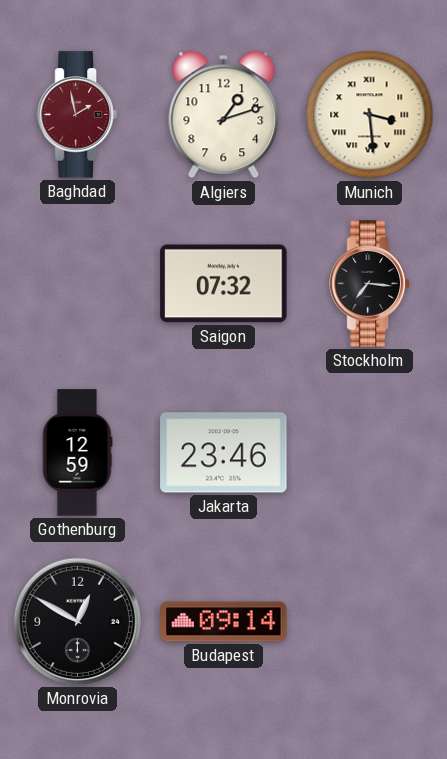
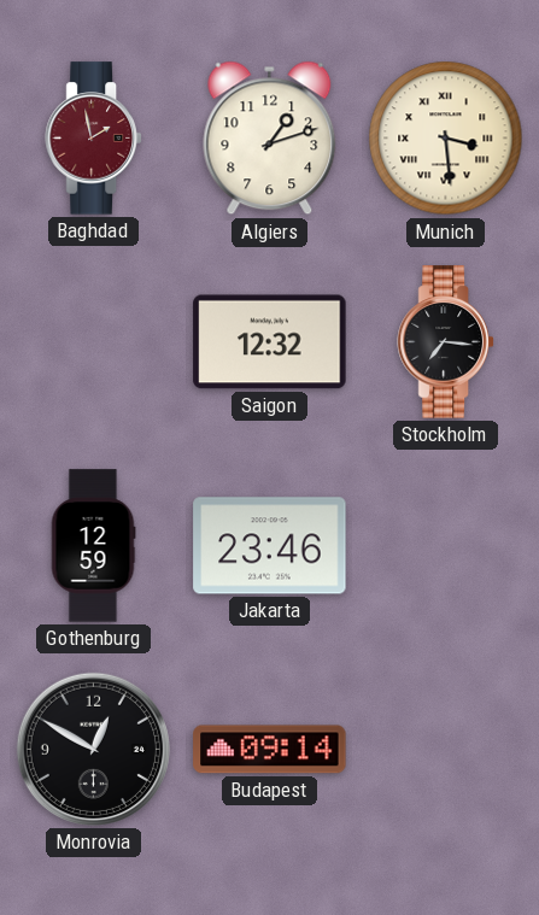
Saigon: 07:32 -> 12:32
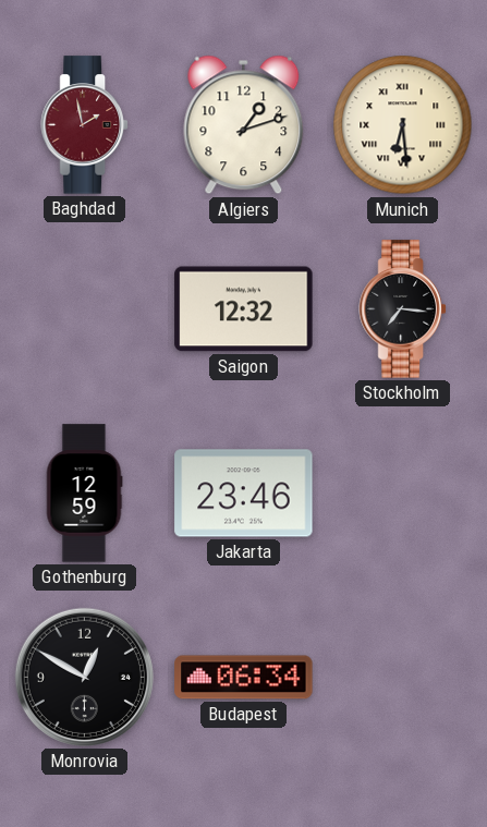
Munich: 3:29 -> 6:29
Budapest: 09:14 -> 06:34
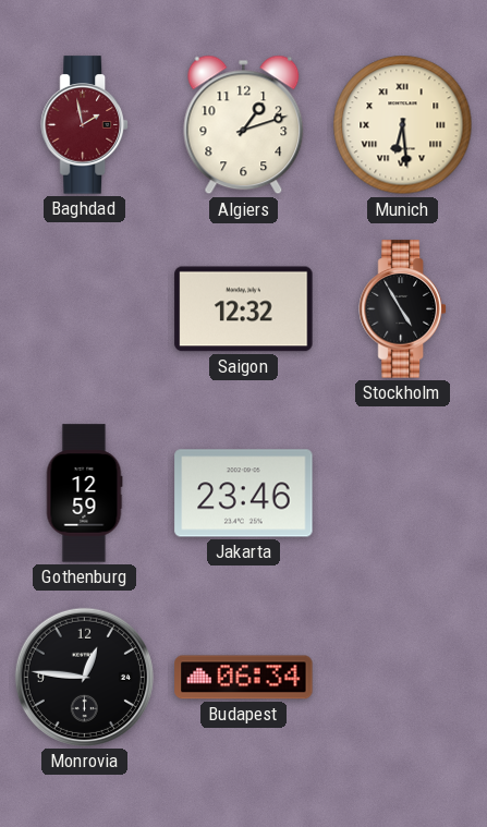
Stockholm: 7:16 -> 4:55
Monrovia: 12:50 -> 12:46
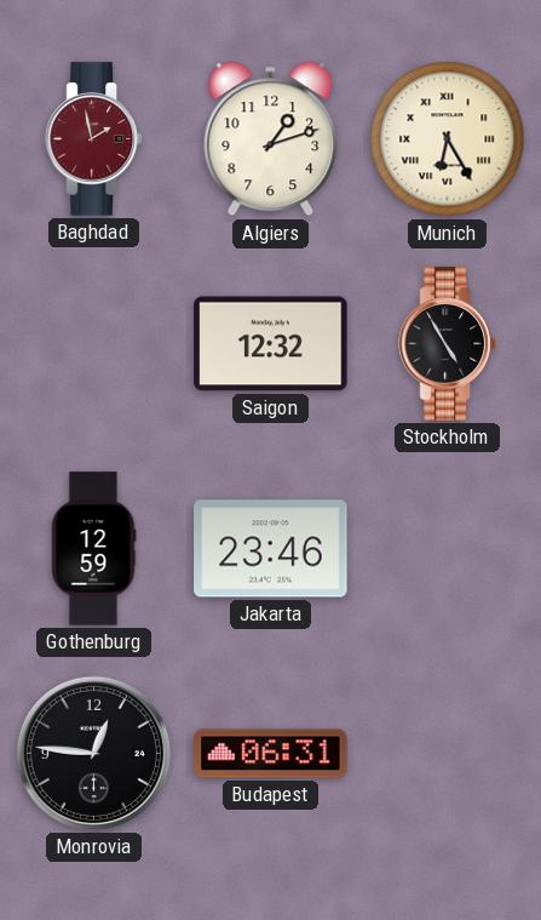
Munich: 6:29 -> 6:25
Budapest: 06:34 -> 06:31
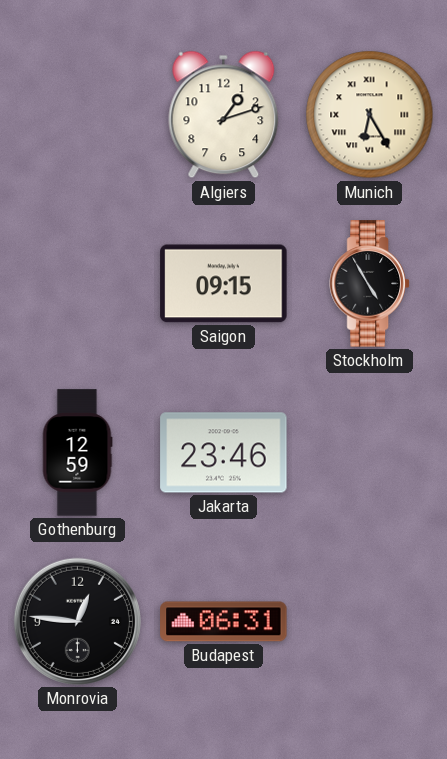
Baghdad: 1:58 -> none
Saigon: 12:32 -> 09:15
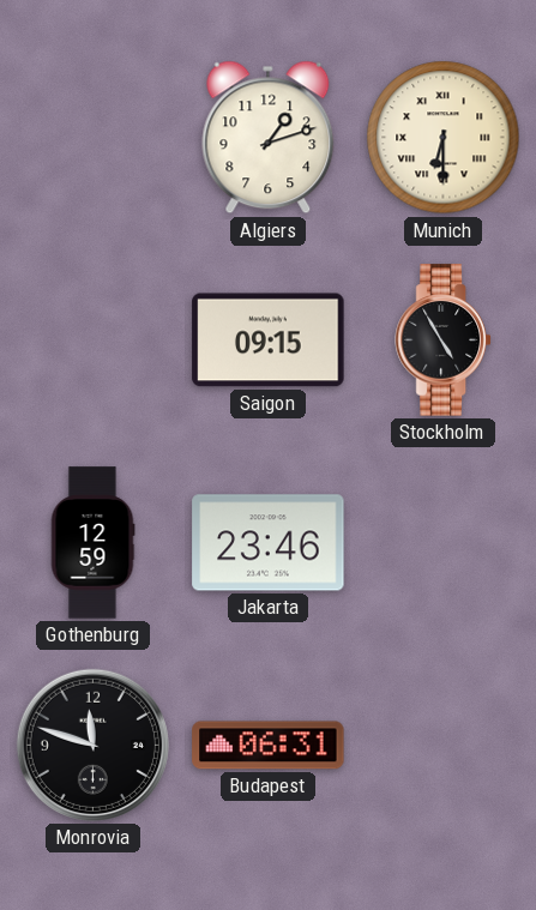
Munich: 6:25 -> 6:30
Monrovia: 12:46 -> 11:48
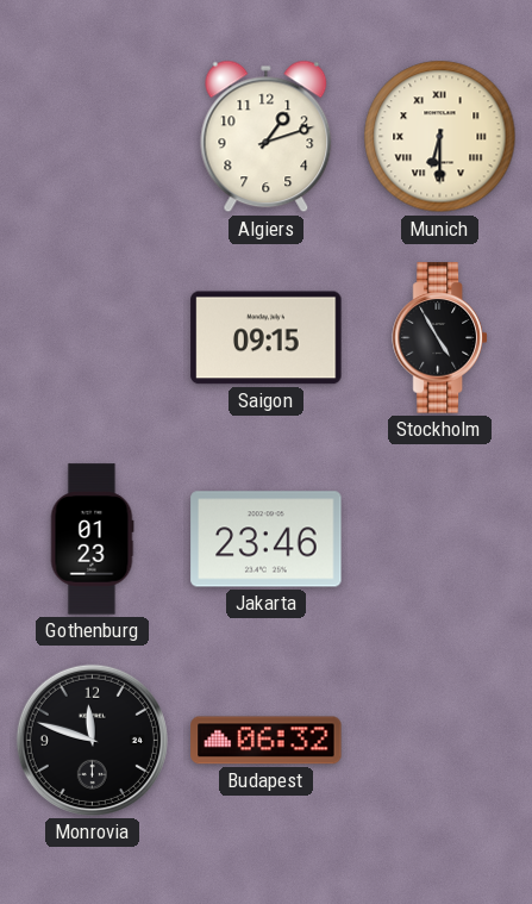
Gothenburg: 12:59 -> 01:23
Budapest: 06:31 -> 06:32
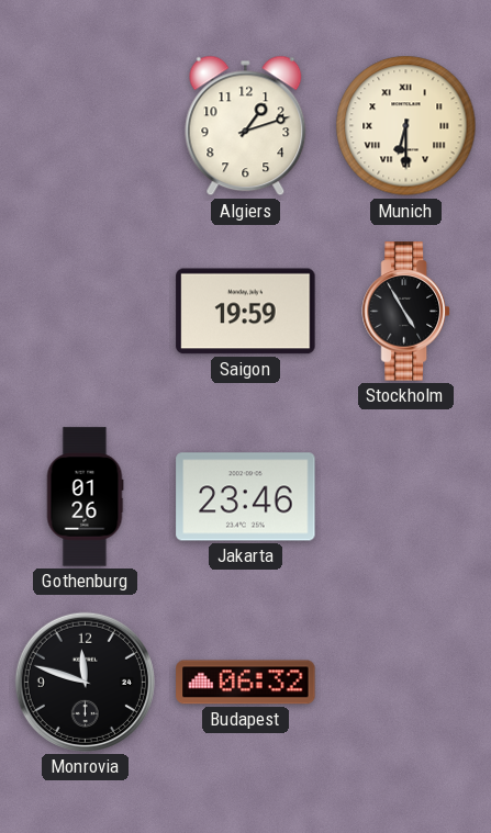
Saigon: 09:15 -> 19:59
Gothenburg: 01:23 -> 01:26
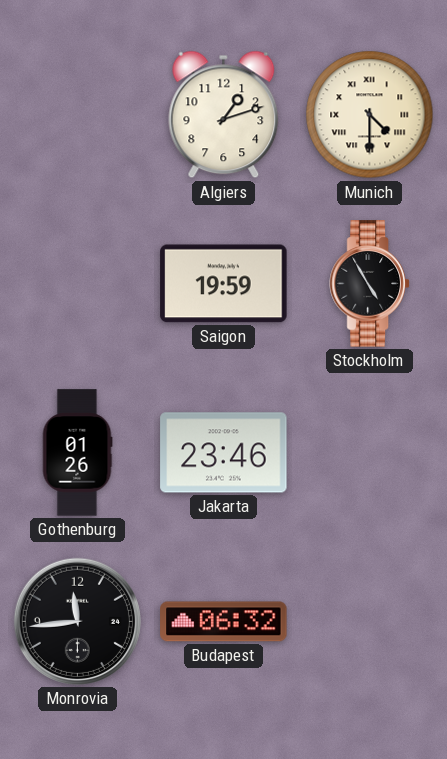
Munich: 6:30 -> 4:30
Monrovia: 11:48 -> 11:44
